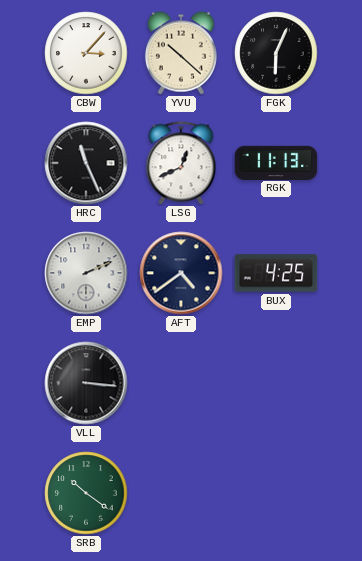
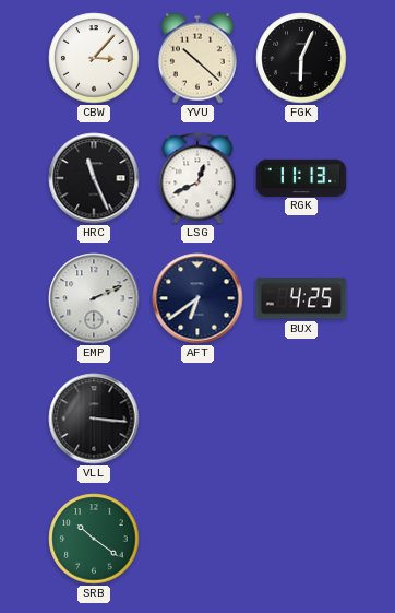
AFT: 4:39 -> 6:39
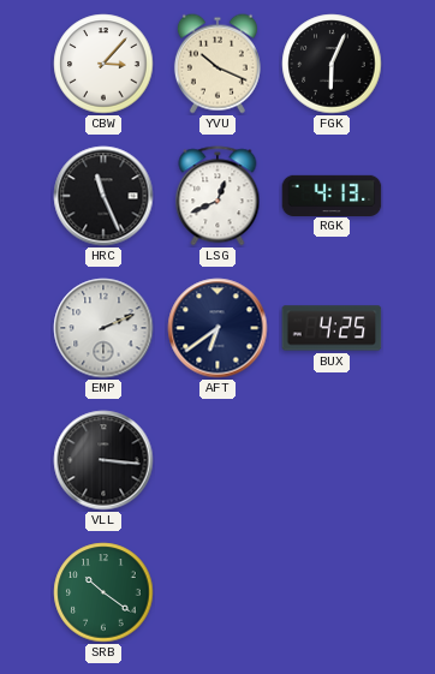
YVU: 10:22 -> 10:19
RGK: 11:13 -> 4:13
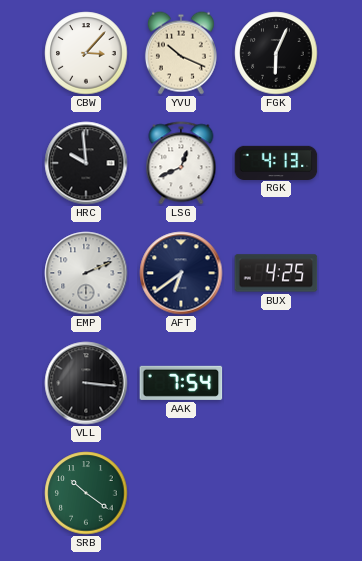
HRC: 11:26 -> 9:59
AAK: none -> 7:54
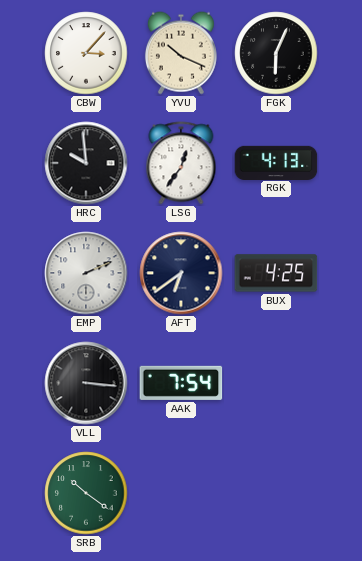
LSG: 12:41 -> 12:36
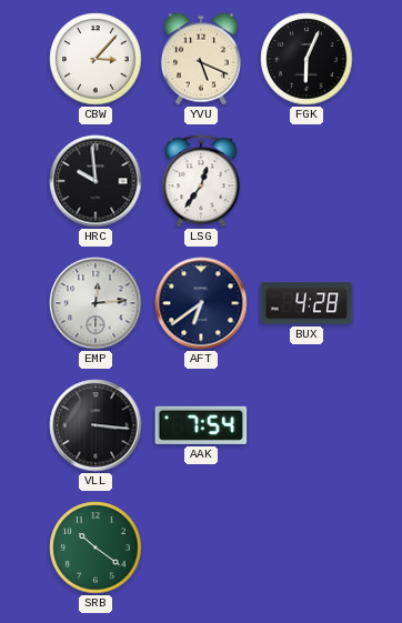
YVU: 10:19 -> 5:19
RGK: 4:13 -> none
EMP: 2:11 -> 12:14
BUX: 4:25 -> 4:28
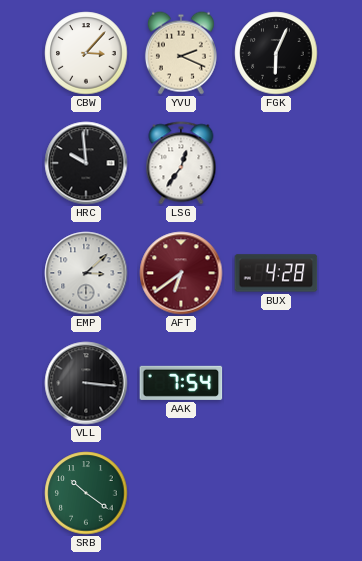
YVU: 5:19 -> 2:19
EMP: 12:14 -> 3:08
AFT dial: navy -> burgundy
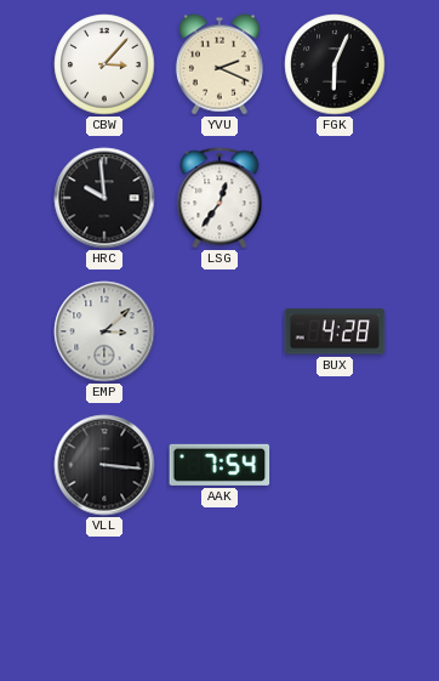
AFT: 6:39 -> none
SRB: 10:21 -> none
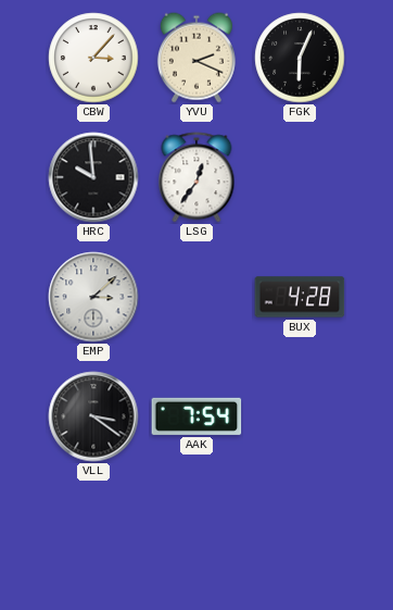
VLL: 3:16 -> 3:21
